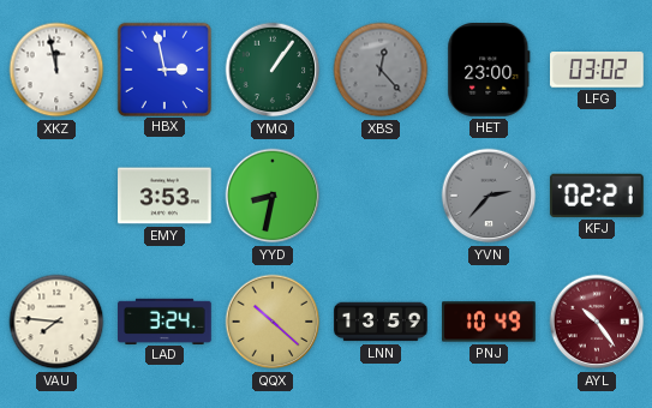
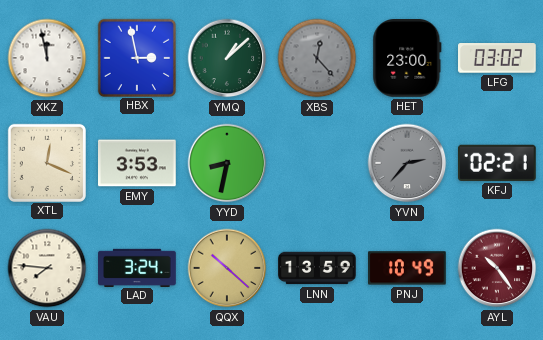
YMQ: 1:06 -> 1:08
XTL: none -> 12:19
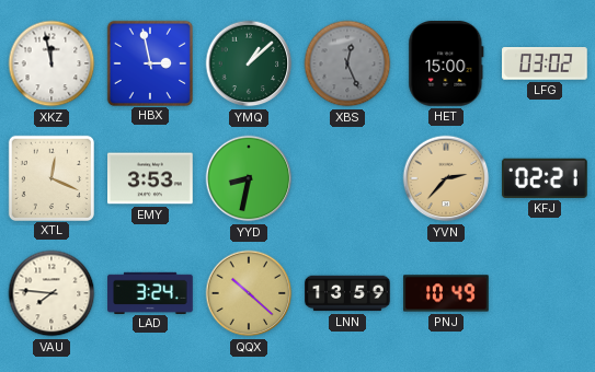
XBS: 12:23 -> 12:26
HET: 23:00 -> 15:00
YVN dial: grey -> champagne
AYL: 10:24 -> none
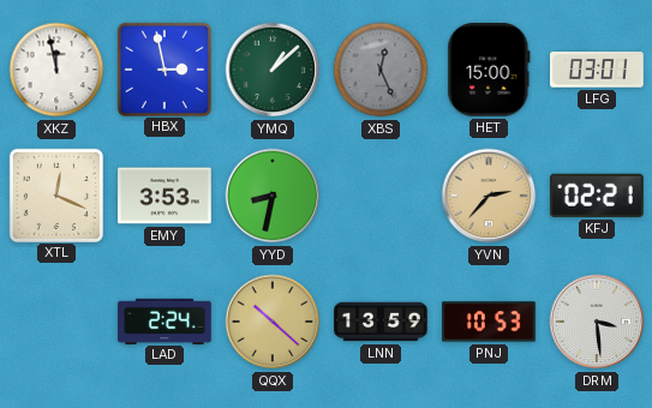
LFG: 03:02 -> 03:01
VAU: 7:46 -> none
LAD: 3:24 -> 2:24
PNJ: 10:49 -> 10:53
DRM: none -> 3:29
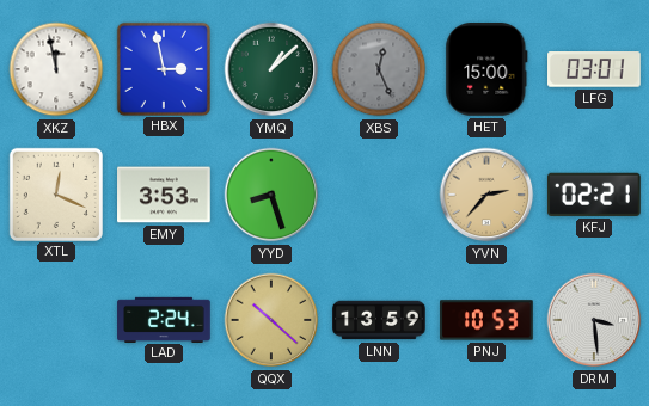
YYD: 8:32 -> 8:27
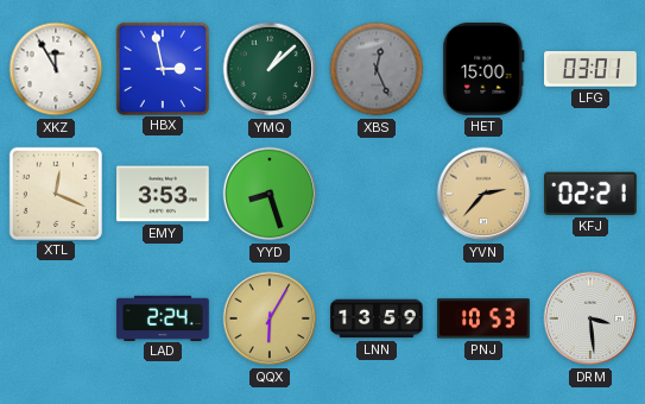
XKZ: 11:58 -> 11:55
QQX: 10:22 -> 6:05
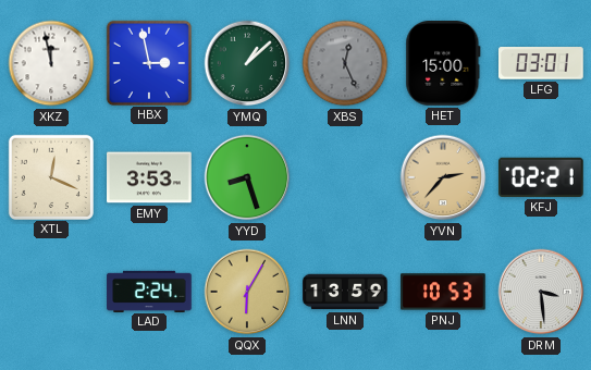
XKZ: 11:55 -> 11:58
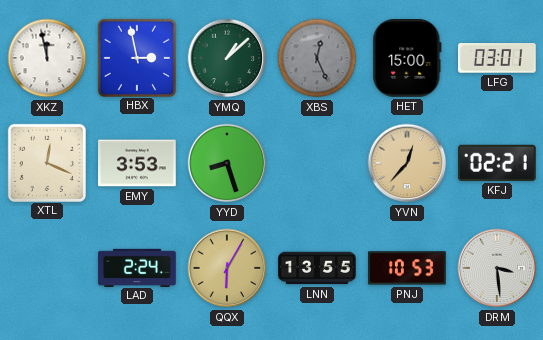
YVN: 2:37 -> 12:37
LNN: 13:59 -> 13:55
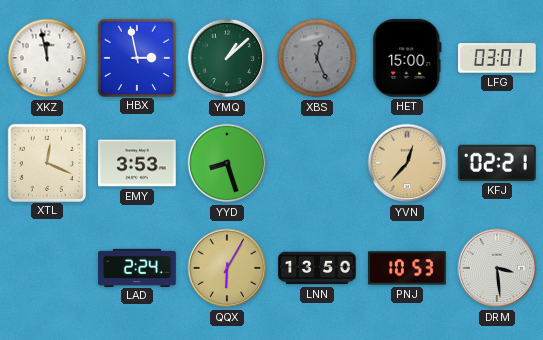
LNN: 13:55 -> 13:50
